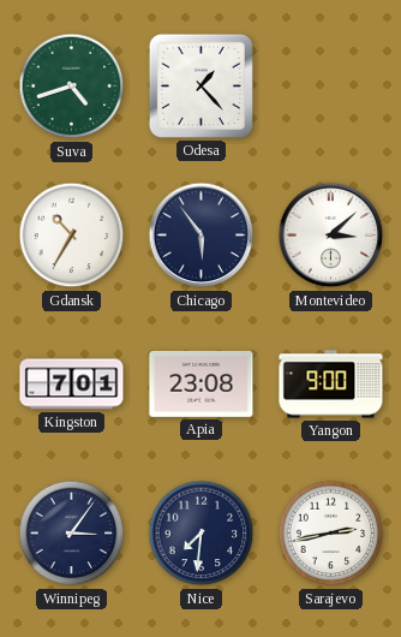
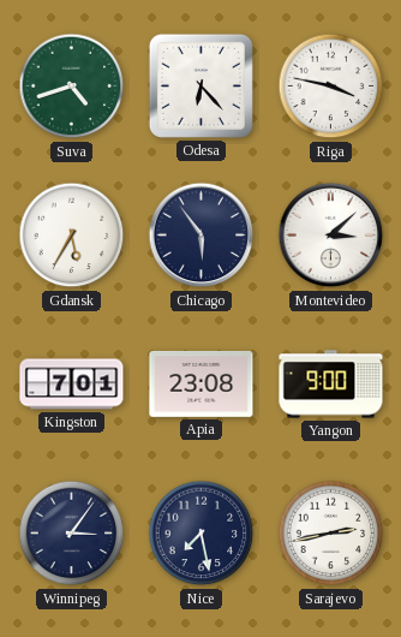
Odesa: 1:23 -> 6:23
Riga: none -> 3:47
Gdansk: 10:35 -> 5:35
Nice: 7:31 -> 7:28
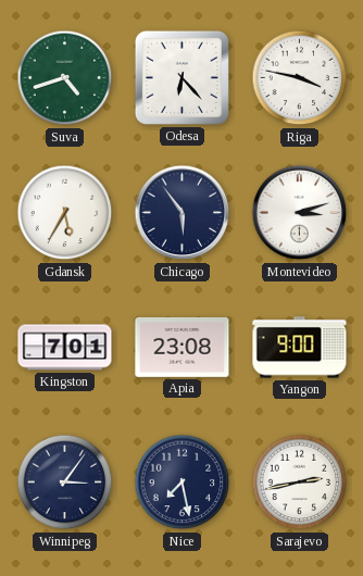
Montevideo: 3:08 -> 3:12
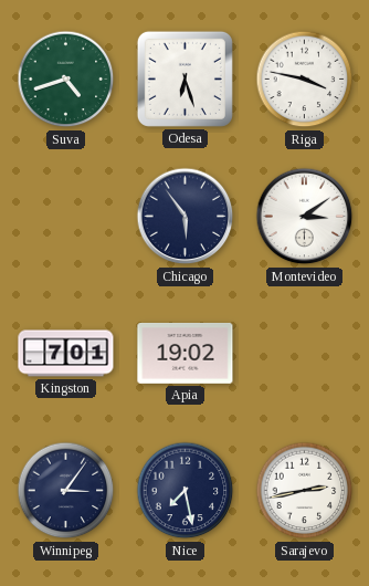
Odesa: 6:23 -> 6:27
Gdansk: 5:35 -> none
Montevideo: 3:12 -> 3:09
Apia: 23:08 -> 19:02
Yangon: 9:00 -> none
